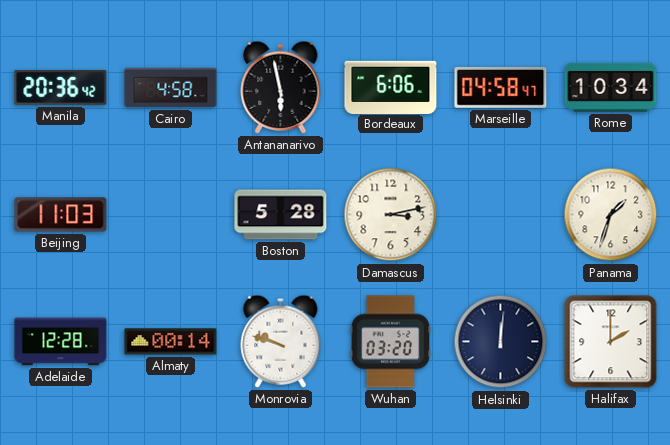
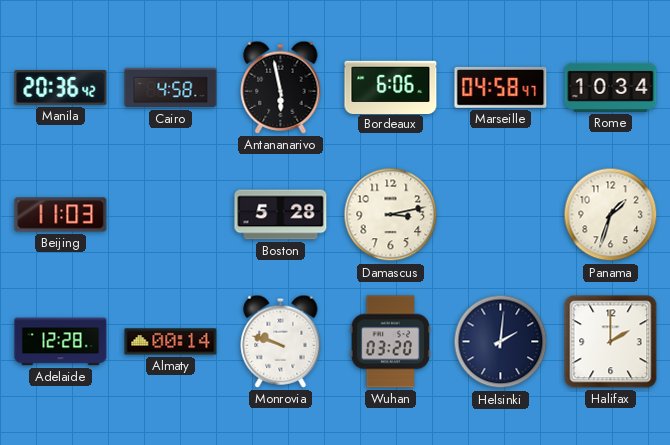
Helsinki: 12:01 -> 2:01
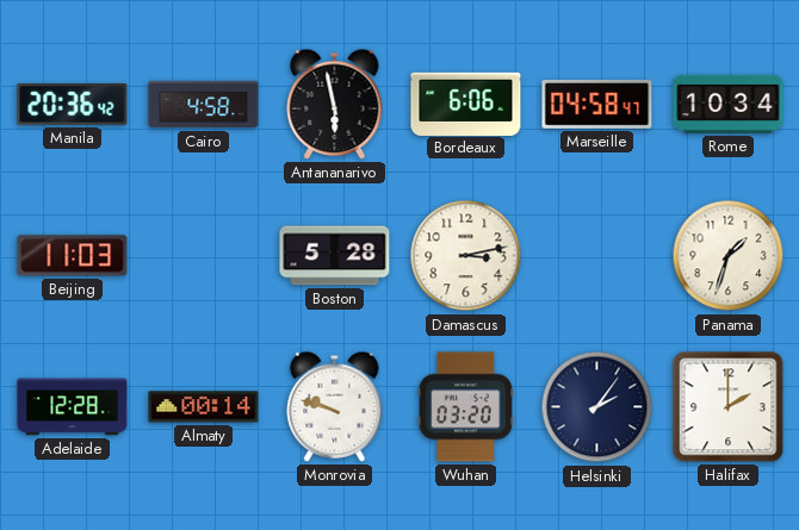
Helsinki: 2:01 -> 2:06
